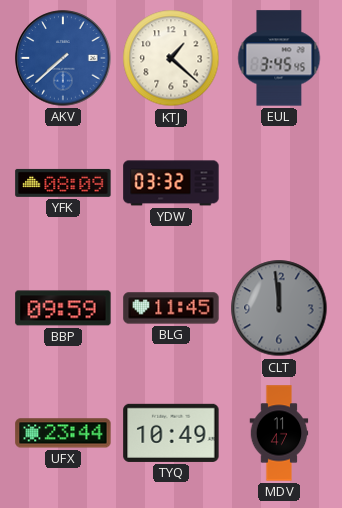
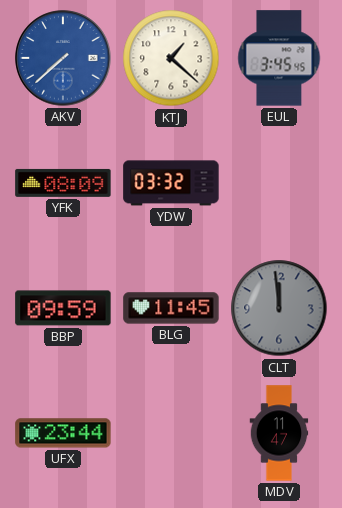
TYQ: 10:49 -> none
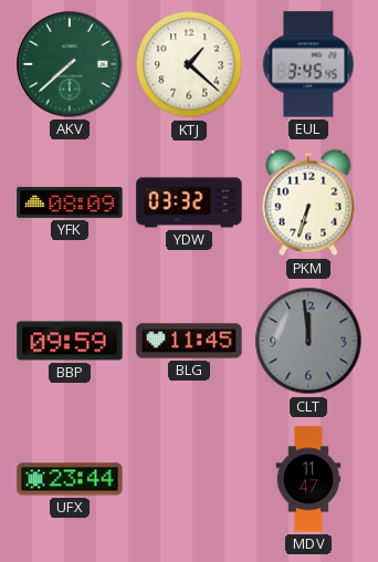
AKV dial: blue -> green
PKM: none -> 6:33
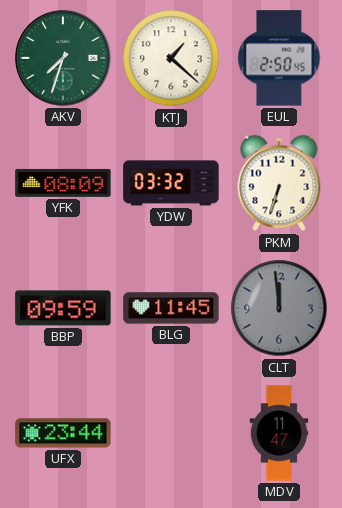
AKV: 7:38 -> 7:33
EUL: 3:45 -> 2:50
